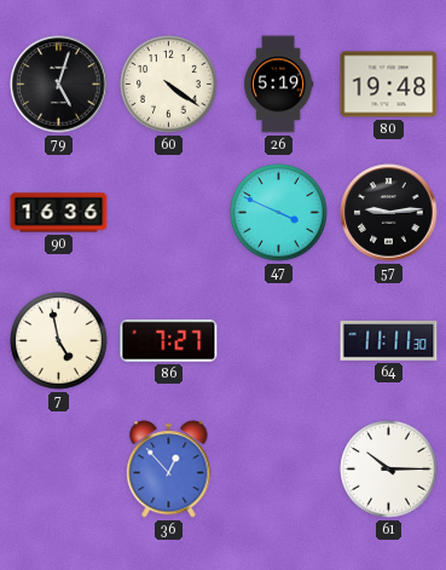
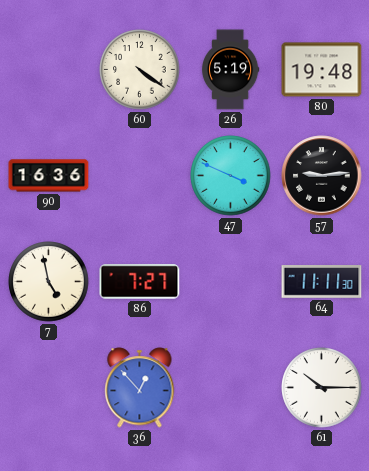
79: 5:03 -> none
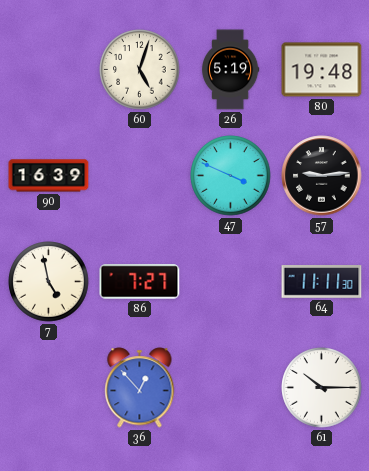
60: 4:21 -> 5:03
90: 16:36 -> 16:39
